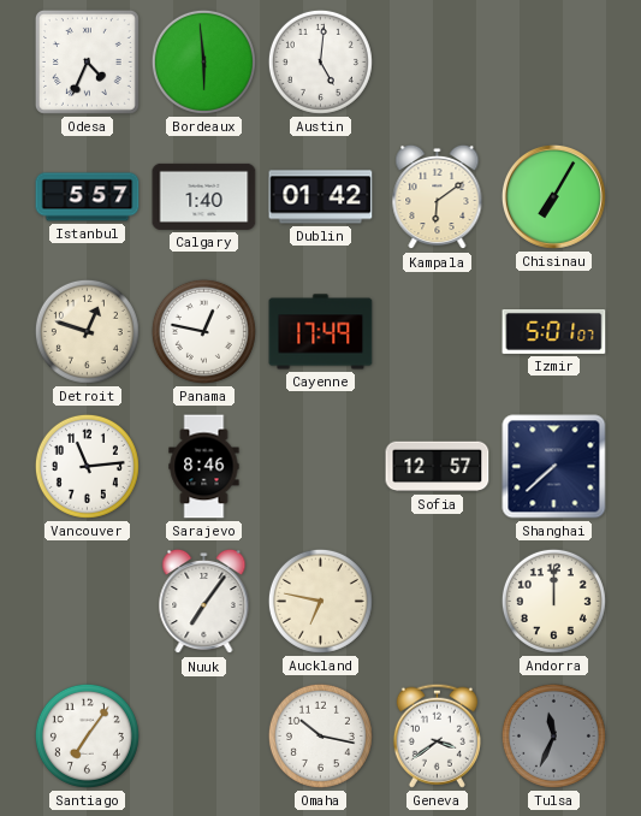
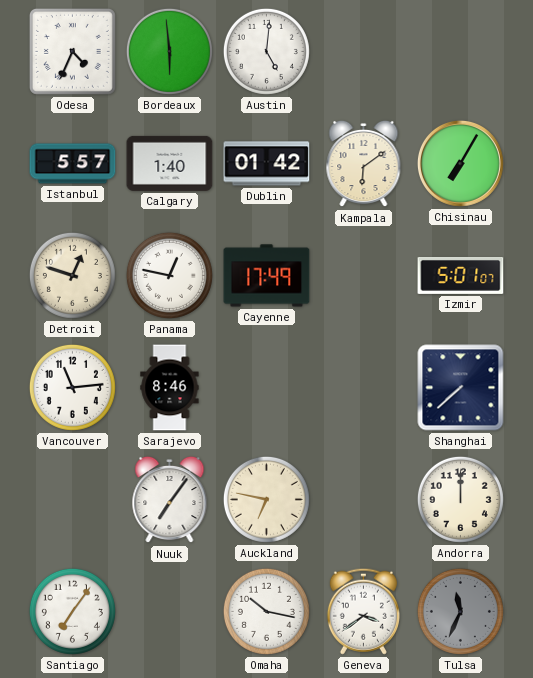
Sofia: 12:57 -> none
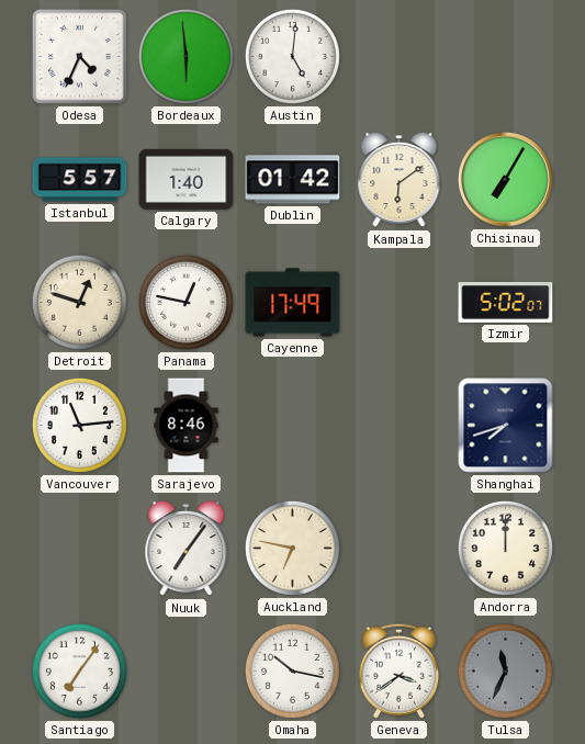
Izmir: 5:01 -> 5:02
Shanghai: 7:38 -> 7:42
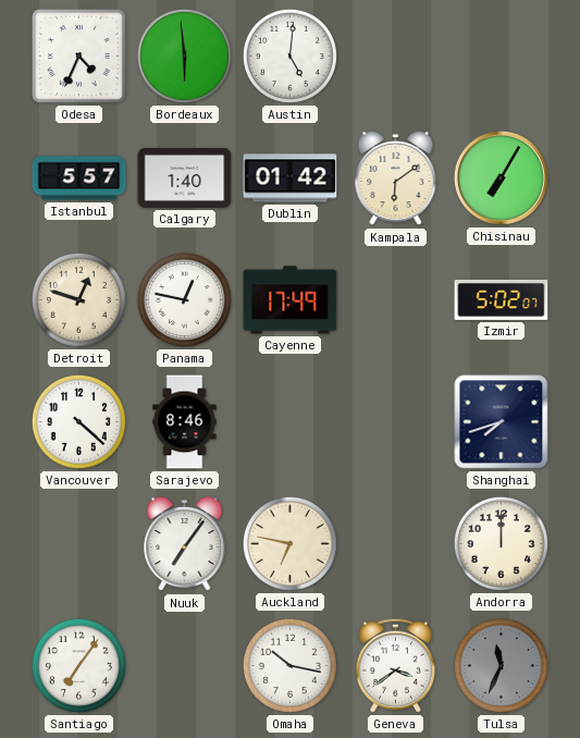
Vancouver: 11:14 -> 4:22
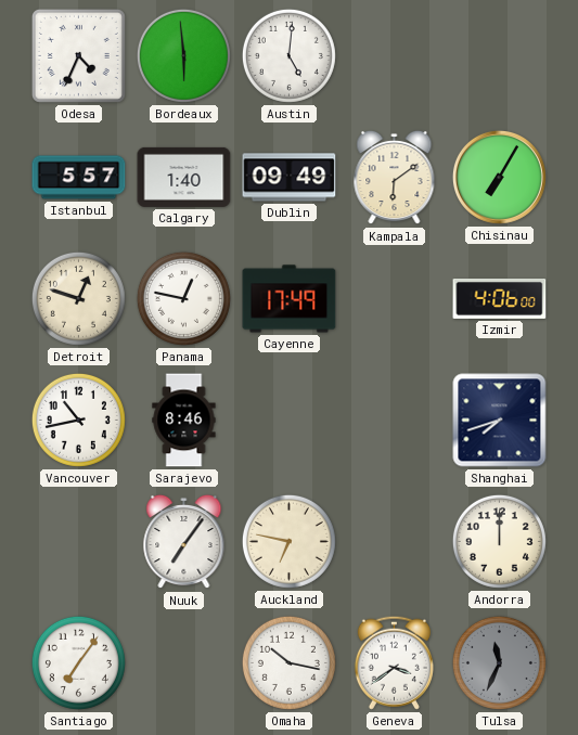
Dublin: 01:42 -> 09:49
Izmir: 5:02 -> 4:06
Vancouver: 4:22 -> 10:43
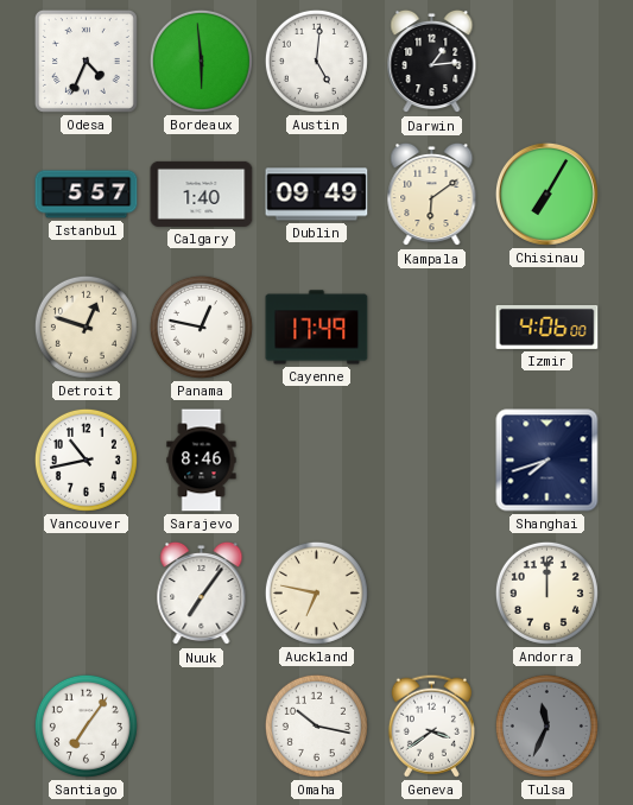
Darwin: none -> 1:14
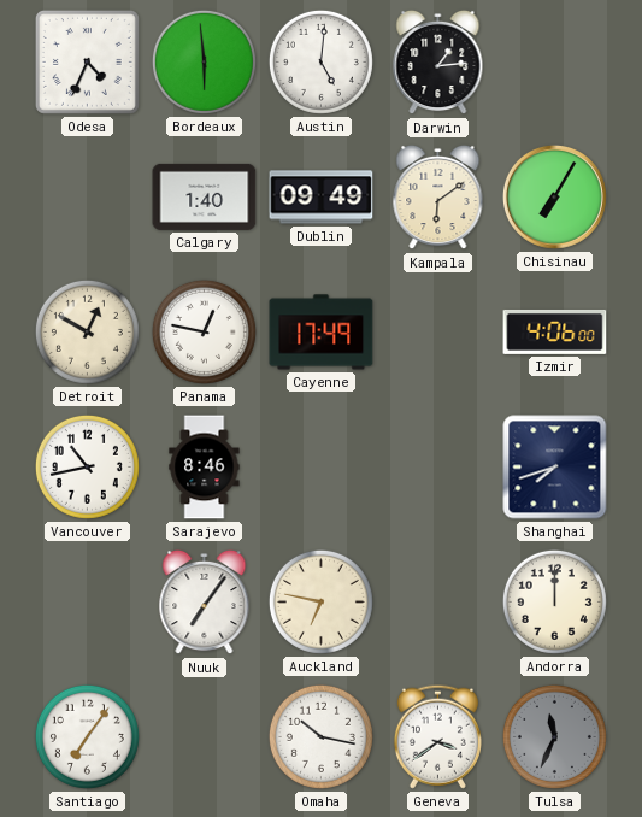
Istanbul: 5:57 -> none
Detroit: 12:48 -> 12:50
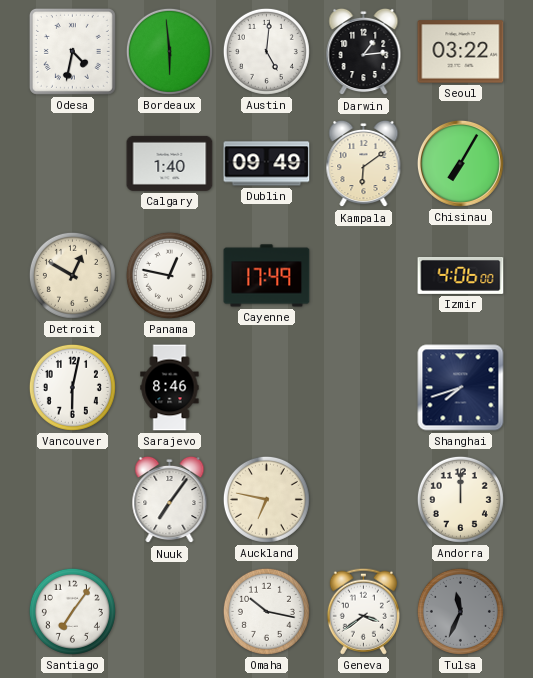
Odesa: 4:34 -> 4:32
Seoul: none -> 03:22
Vancouver: 10:43 -> 6:02
